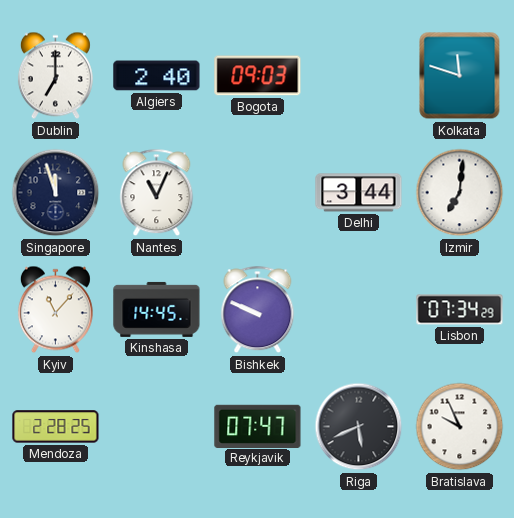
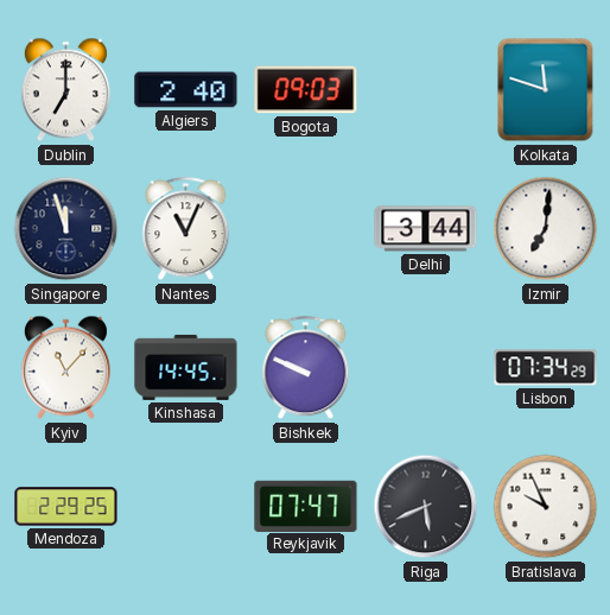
Mendoza: 2:28 -> 2:29
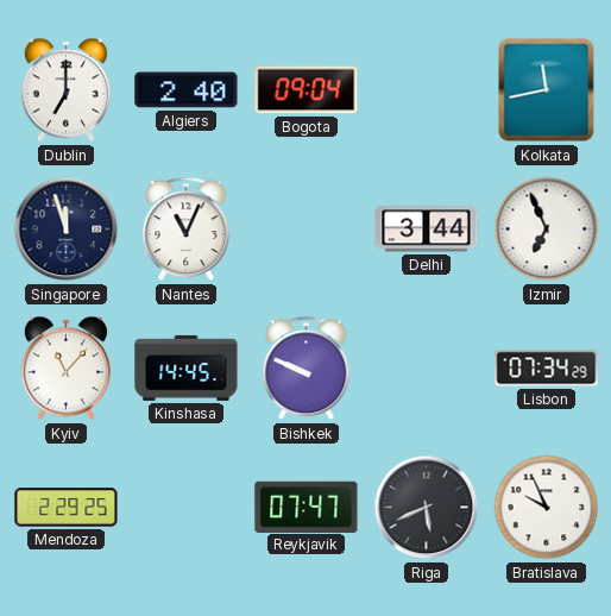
Bogota: 09:03 -> 09:04
Kolkata: 11:48 -> 11:43
Izmir: 7:01 -> 6:56
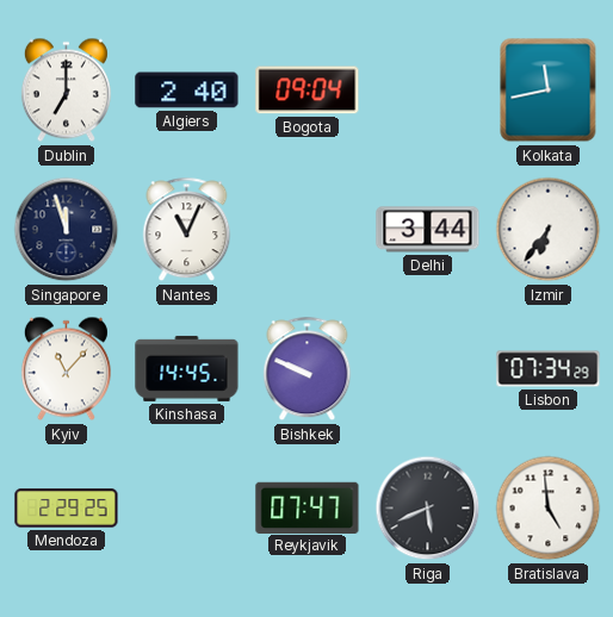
Izmir: 6:56 -> 6:36
Bratislava: 9:56 -> 4:59
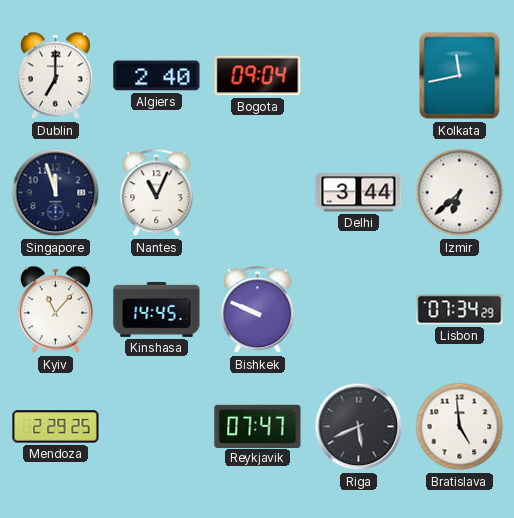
Izmir: 6:36 -> 6:38
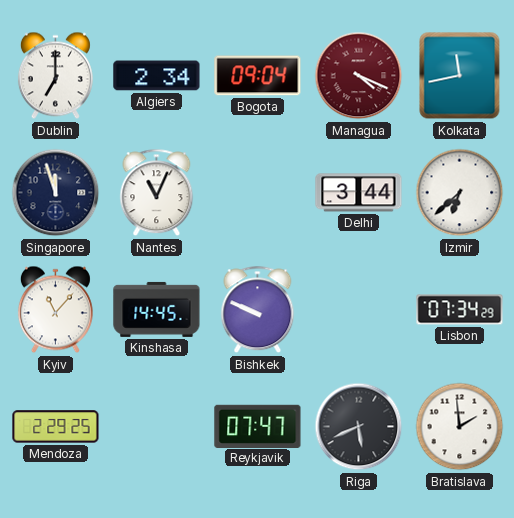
Algiers: 2:40 -> 2:34
Managua: none -> 4:19
Bratislava: 4:59 -> 1:59
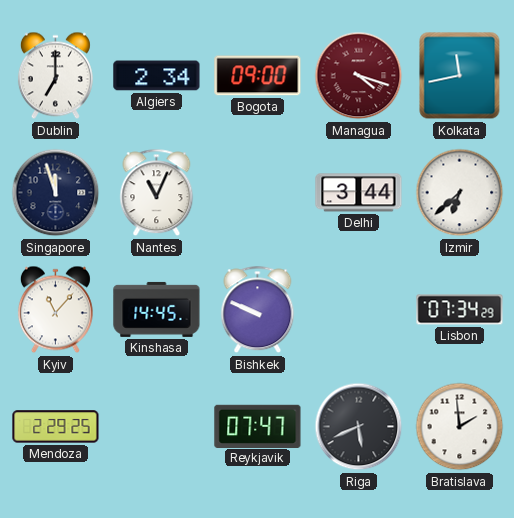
Bogota: 09:04 -> 09:00
Managua: 4:19 -> 4:18
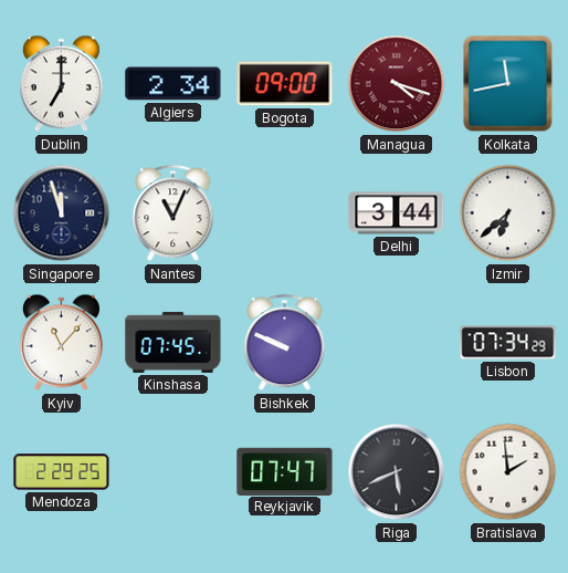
Kinshasa: 14:45 -> 07:45
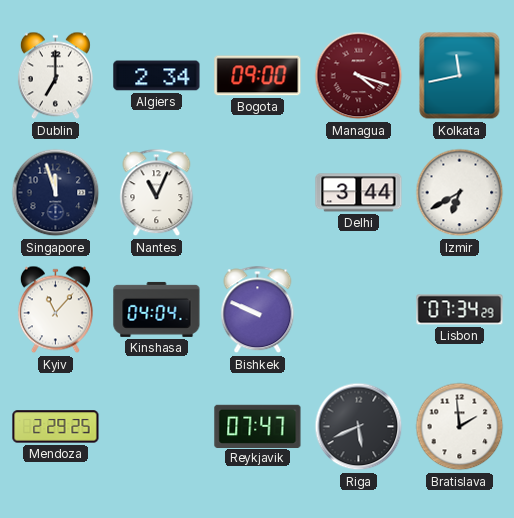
Izmir: 6:38 -> 6:40
Kinshasa: 07:45 -> 04:04
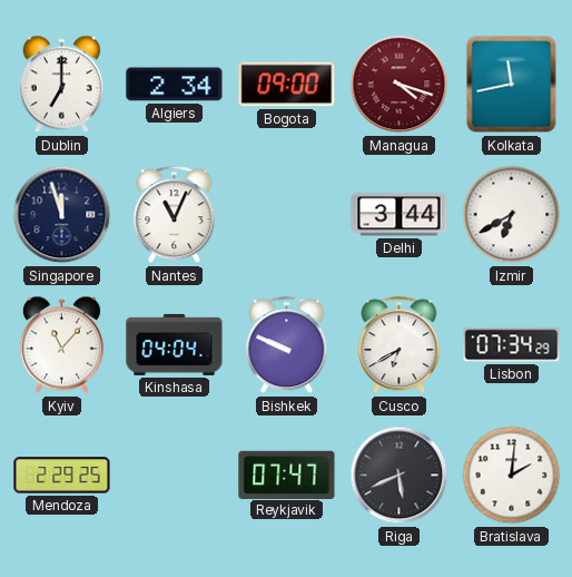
Cusco: none -> 6:40
Bratislava: 1:59 -> 2:01
